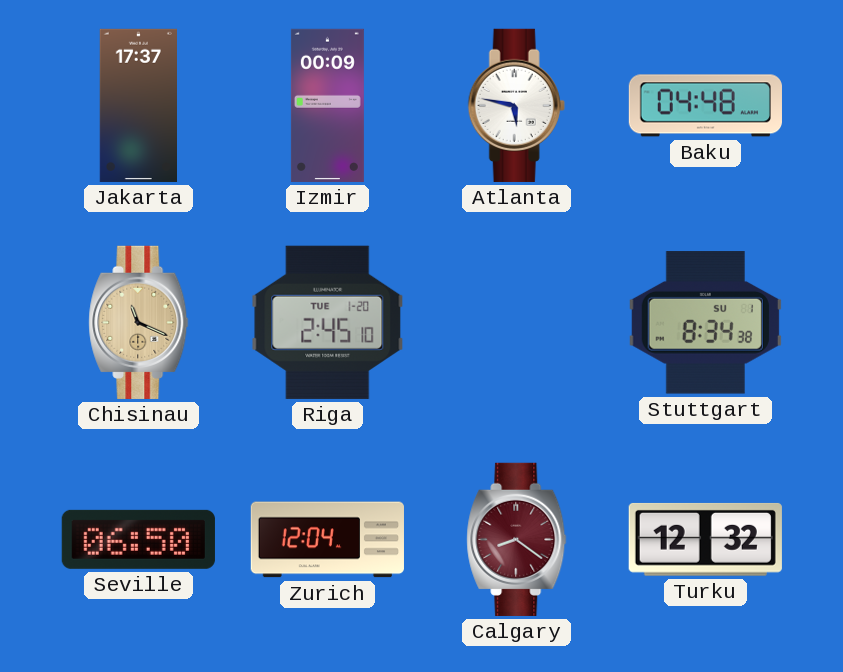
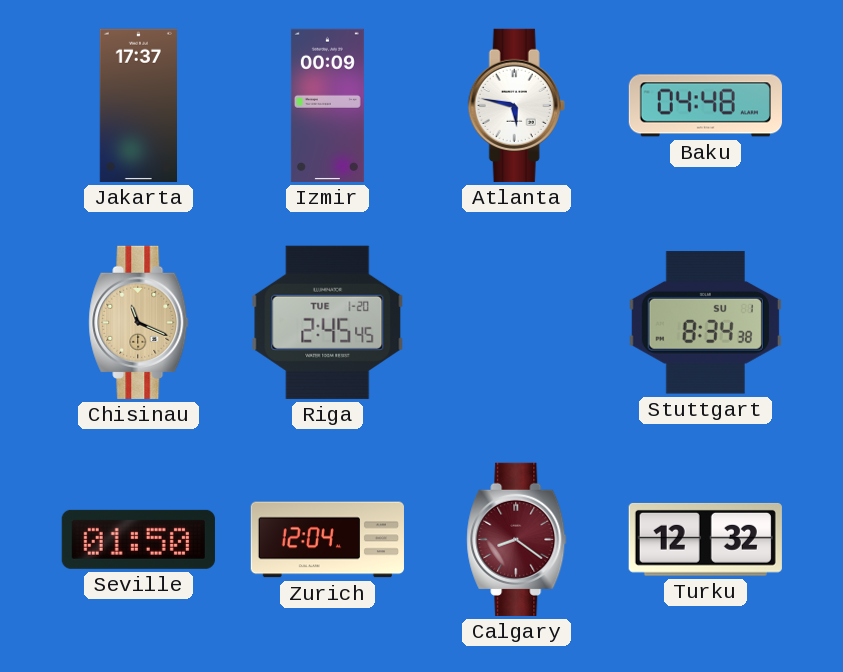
Riga: 2:45:10 -> 2:45:45
Seville: 06:50 -> 01:50
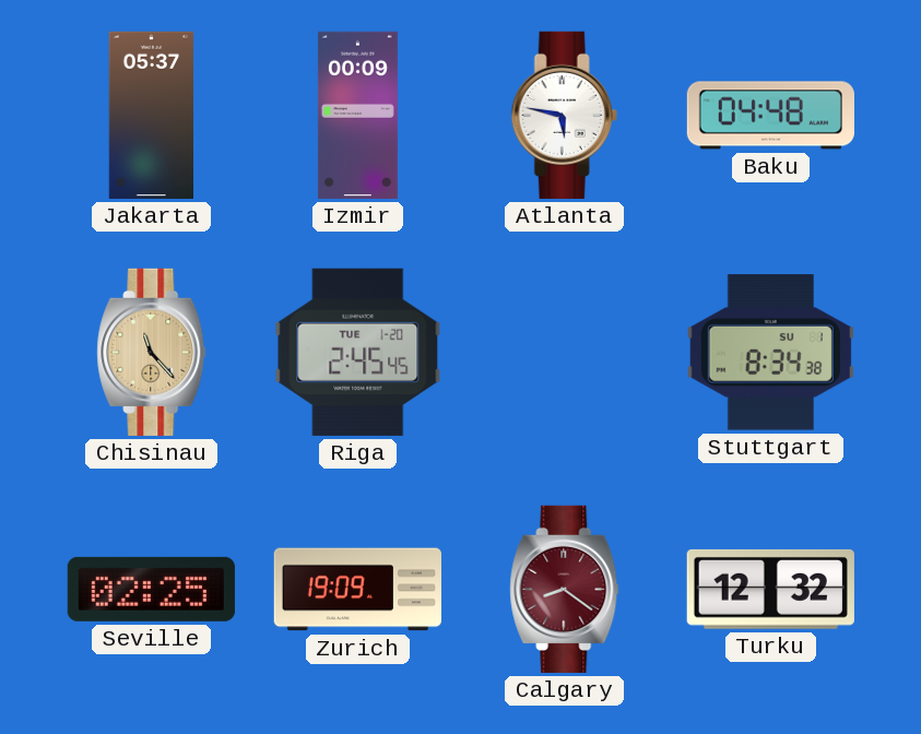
Jakarta: 17:37 -> 05:37
Chisinau: 11:19 -> 11:23
Seville: 01:50 -> 02:25
Zurich: 12:04 -> 19:09
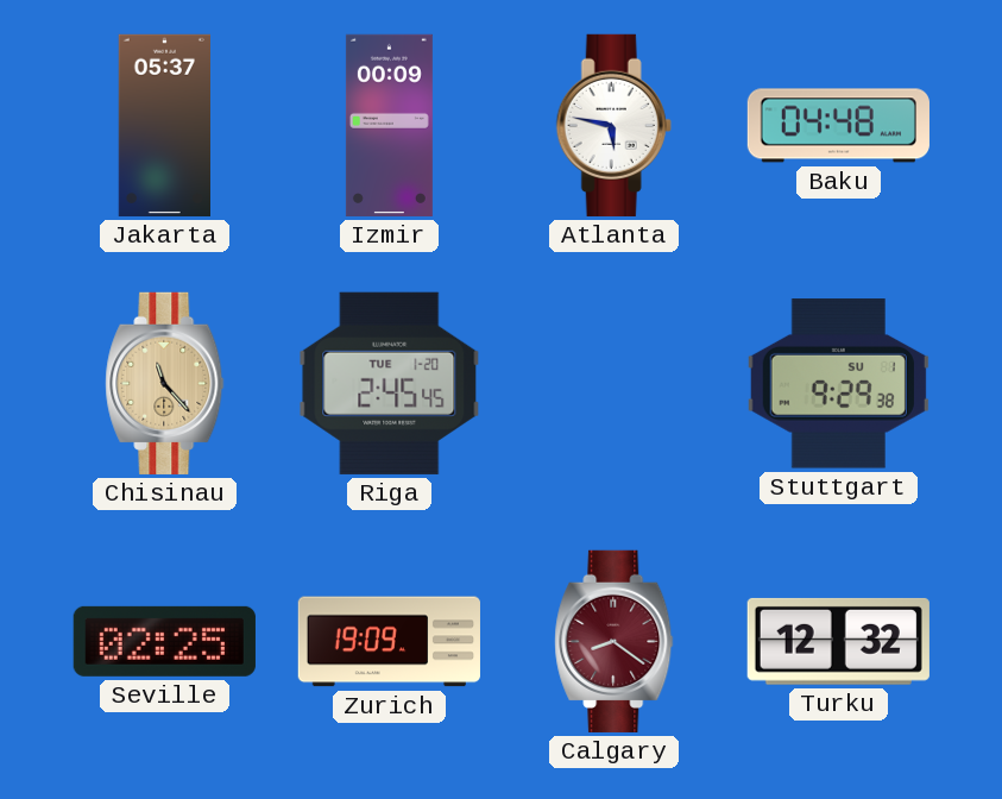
Stuttgart: 8:34 -> 9:29
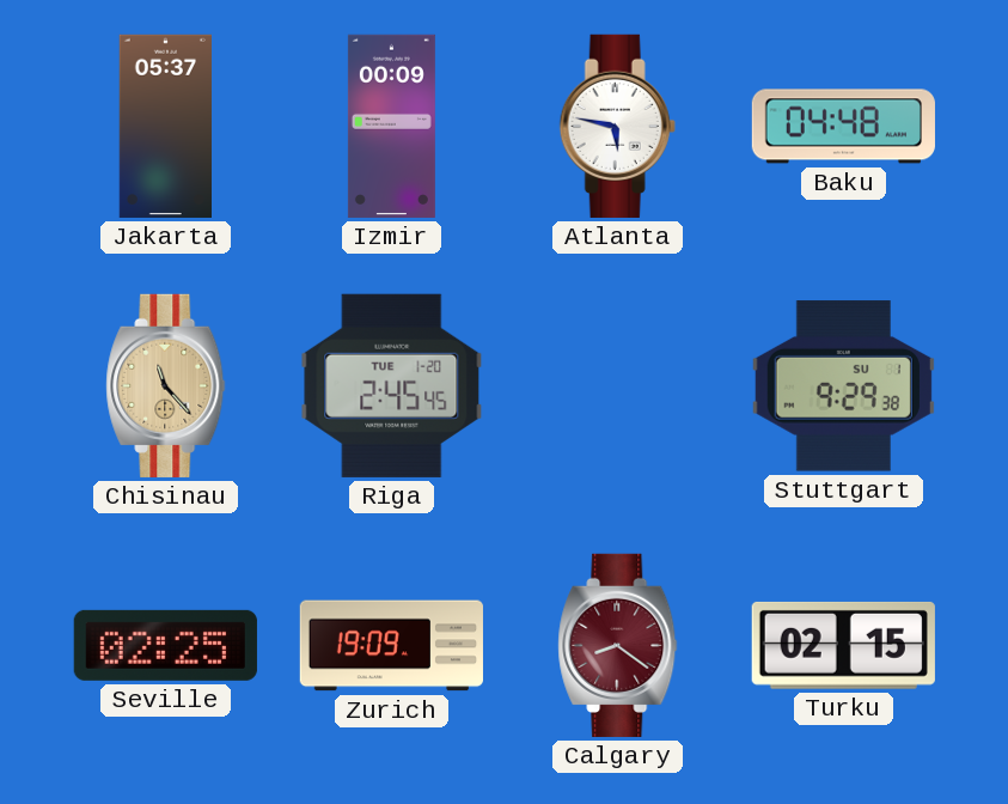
Turku: 12:32 -> 02:15
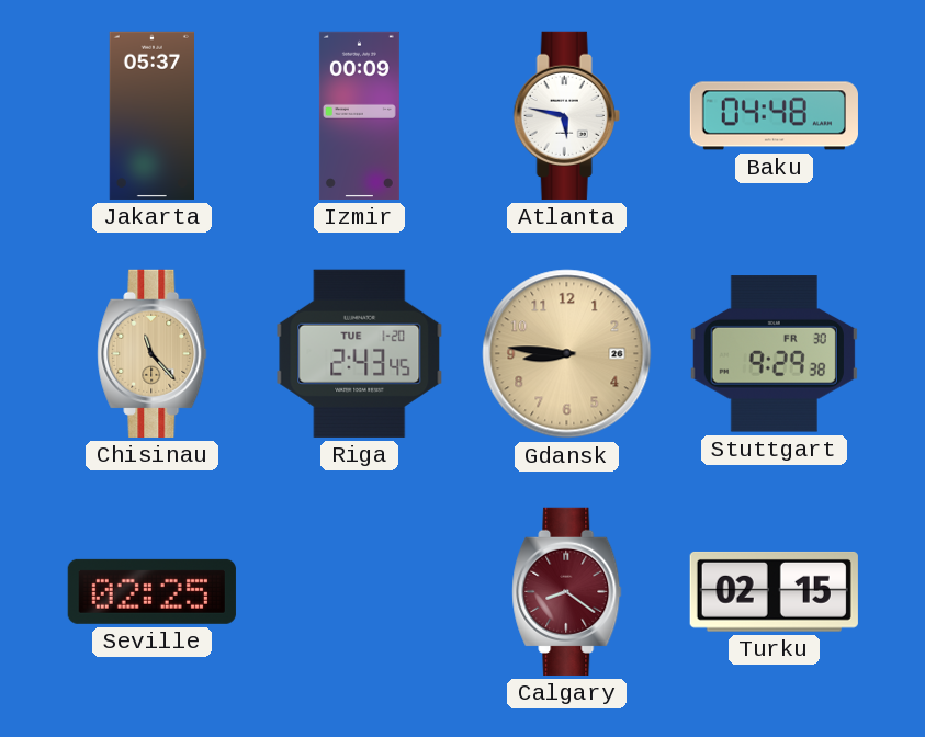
Riga: 2:45 -> 2:43
Gdansk: none -> 8:46
Stuttgart date: SU 1 -> FR 30
Zurich: 19:09 -> none
